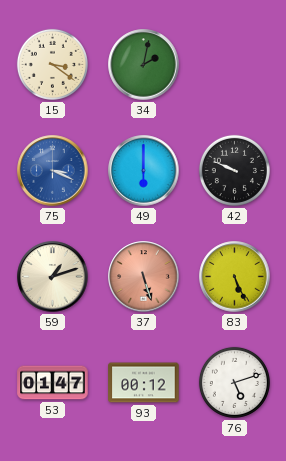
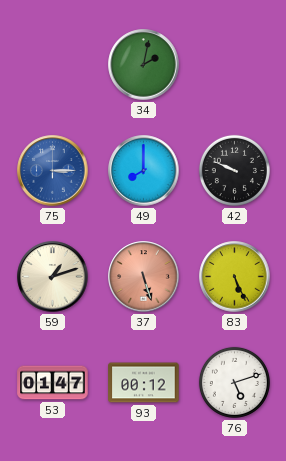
15: 3:21 -> none
75: 3:19 -> 3:15
49: 6:00 -> 8:00
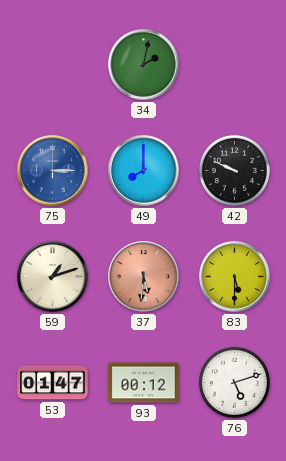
37: 5:27 -> 5:31
83: 5:26 -> 5:30
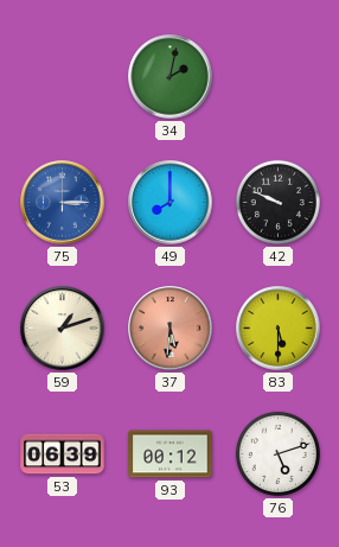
53: 01:47 -> 06:39
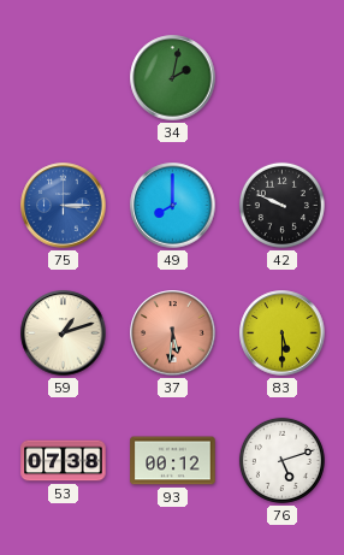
53: 06:39 -> 07:38
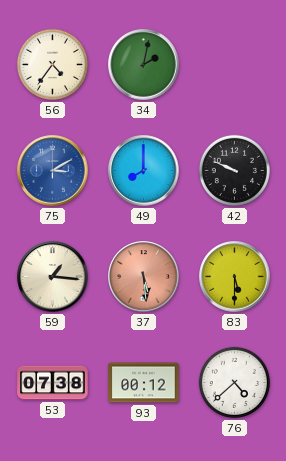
56: none -> 4:36
75: 3:15 -> 3:10
59: 1:12 -> 1:16
37: 5:31 -> 5:29
76: 5:12 -> 4:38
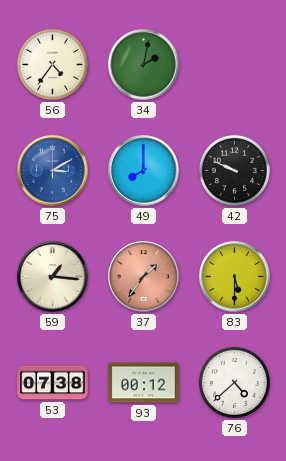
37: 5:29 -> 1:36
